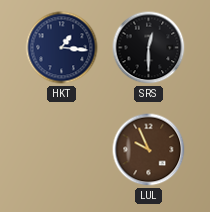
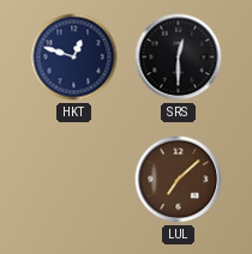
HKT: 1:16 -> 12:48
LUL: 9:56 -> 7:08
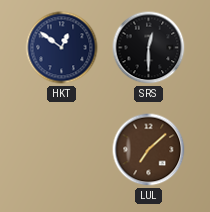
HKT: 12:48 -> 12:51
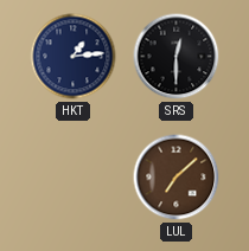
HKT: 12:51 -> 1:14
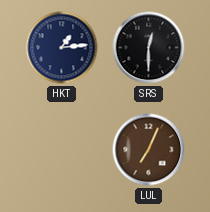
LUL: 7:08 -> 7:04
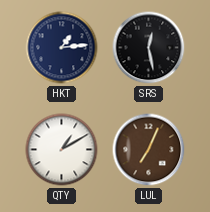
SRS: 12:30 -> 12:28
QTY: none -> 1:10
